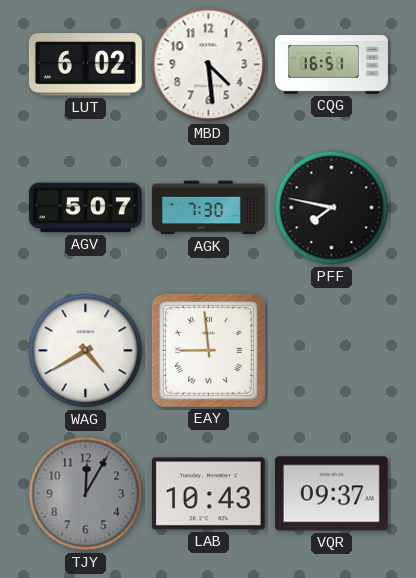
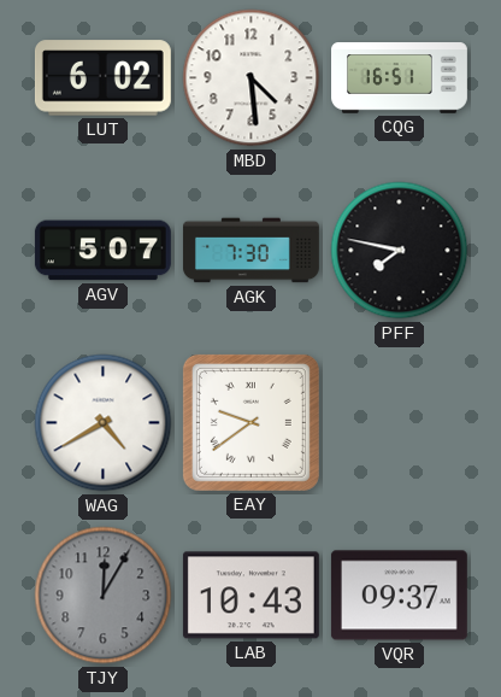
EAY: 8:59 -> 9:39
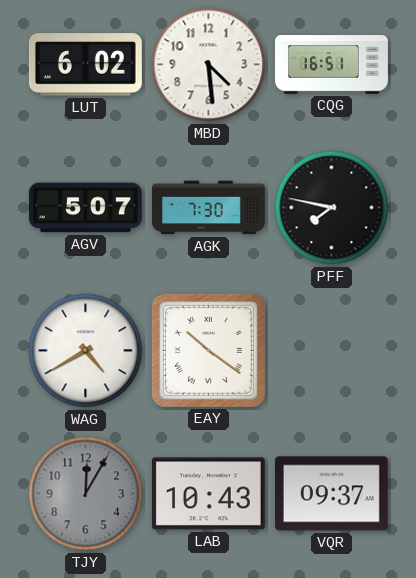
EAY: 9:39 -> 10:21
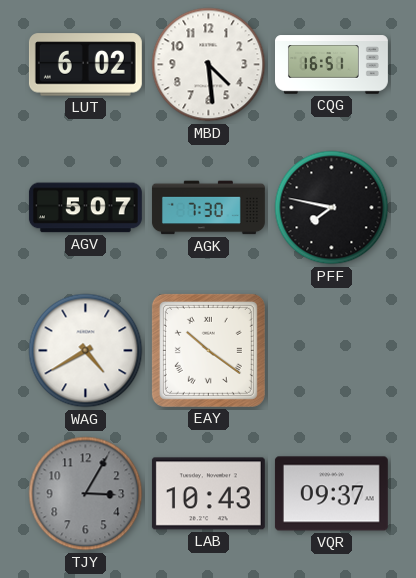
TJY: 12:05 -> 3:05
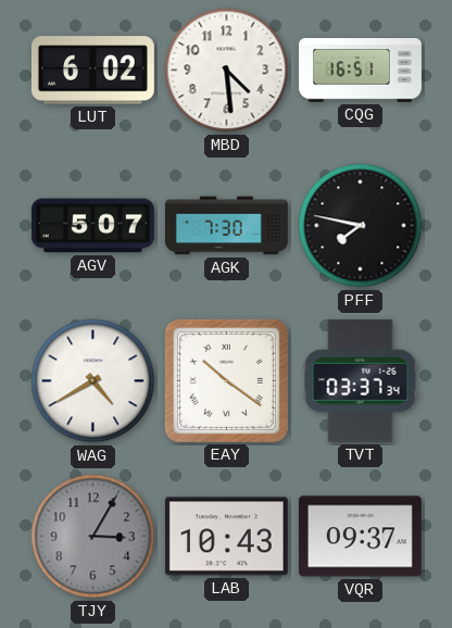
TVT: none -> 03:37
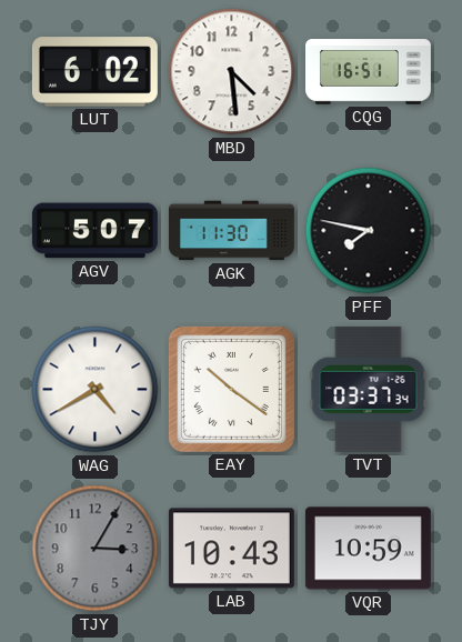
AGK: 7:30 -> 11:30
VQR: 09:37 -> 10:59
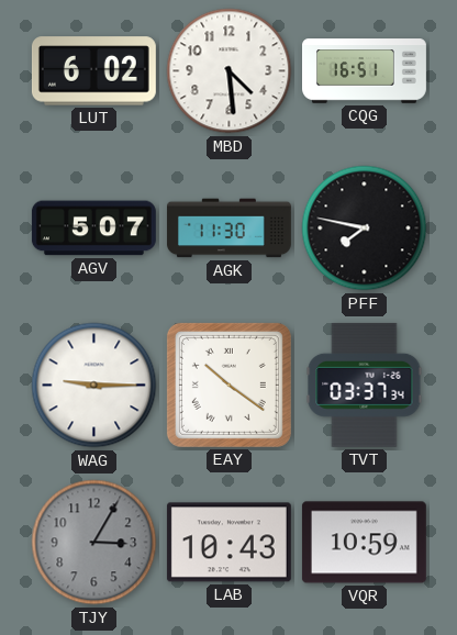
WAG: 4:40 -> 9:15
